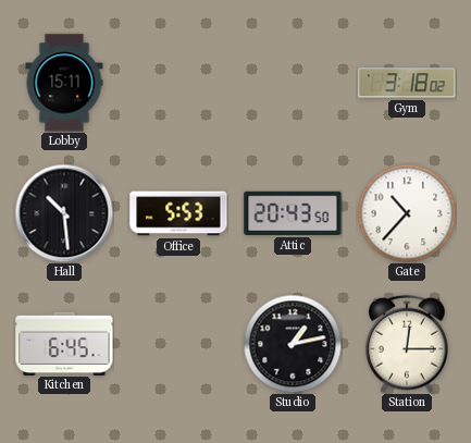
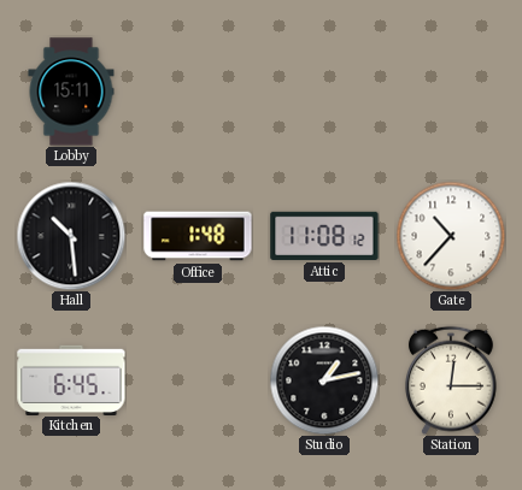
Gym: 3:18 -> none
Office: 5:53 -> 1:48
Attic: 20:43 -> 11:08
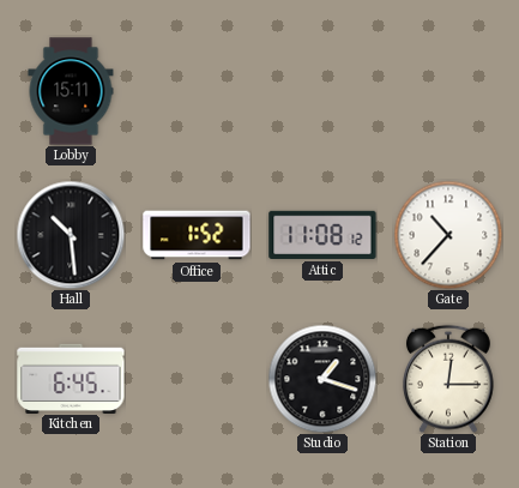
Office: 1:48 -> 1:52
Studio: 1:13 -> 1:18
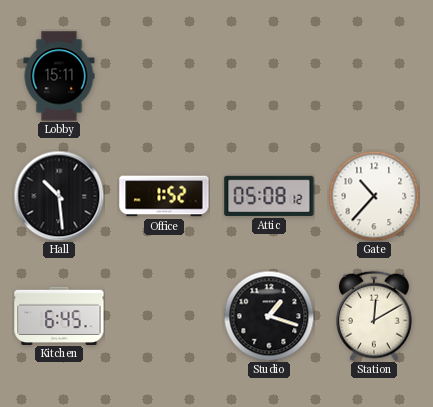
Attic: 11:08 -> 05:08
Station: 12:15 -> 12:10
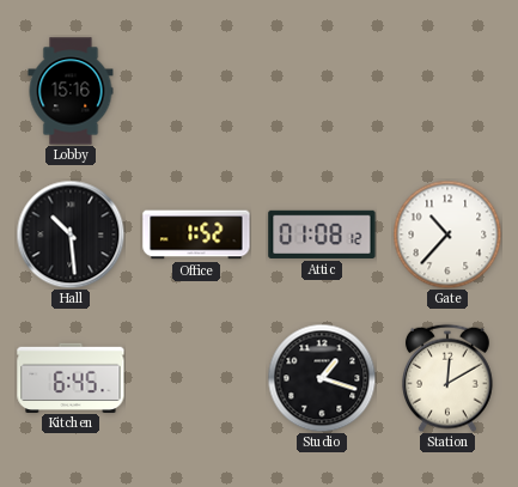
Lobby: 15:11 -> 15:16
Attic: 05:08 -> 01:08
